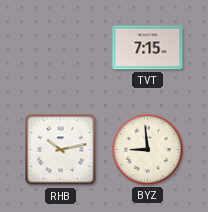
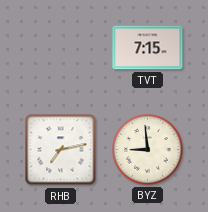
RHB: 10:13 -> 7:13
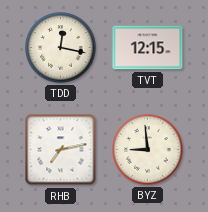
TDD: none -> 12:17
TVT: 7:15 -> 12:15
